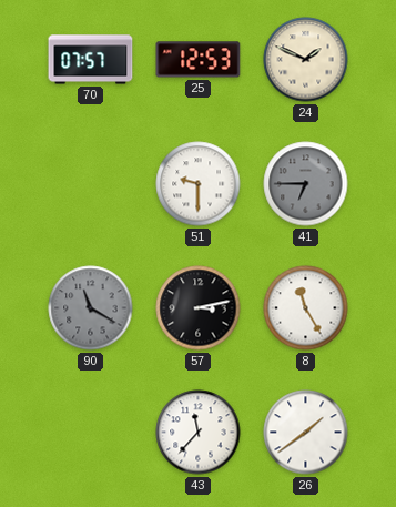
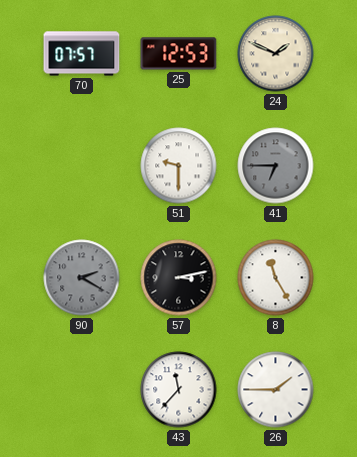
90: 11:20 -> 2:20
26: 1:39 -> 1:45
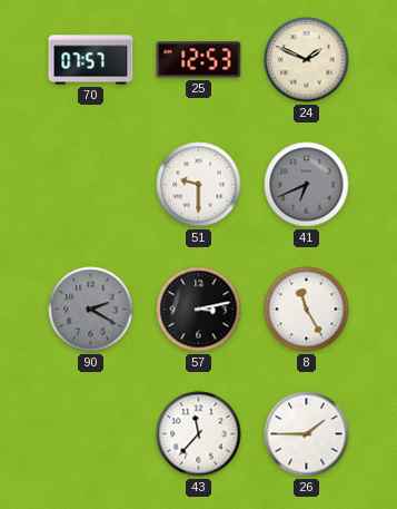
41: 6:45 -> 6:41
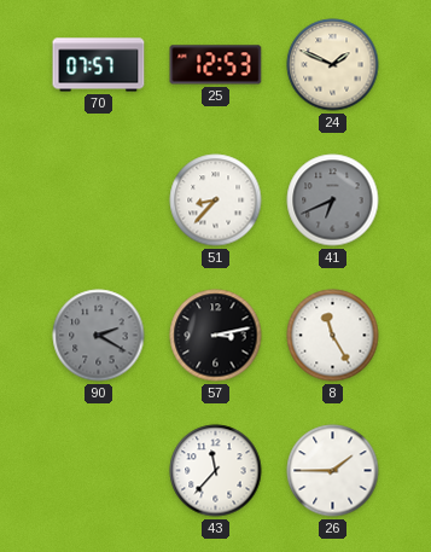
51: 9:30 -> 8:37
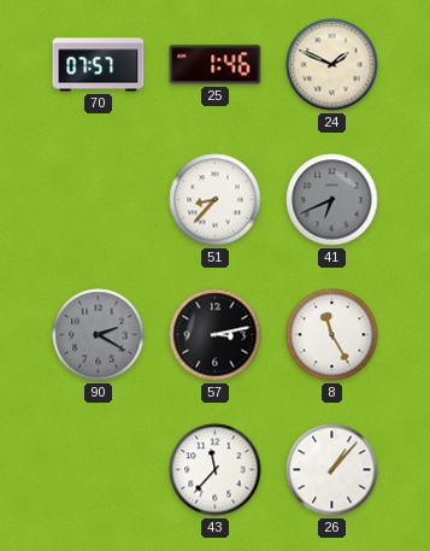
25: 12:53 -> 1:46
26: 1:45 -> 1:07
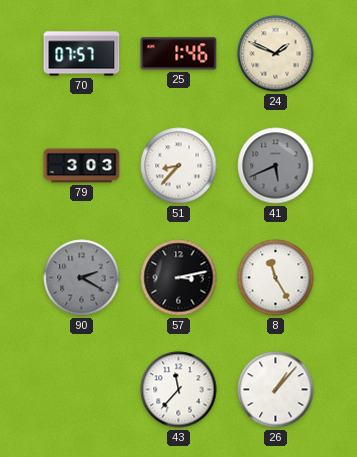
79: none -> 3:03
41: 6:41 -> 5:41
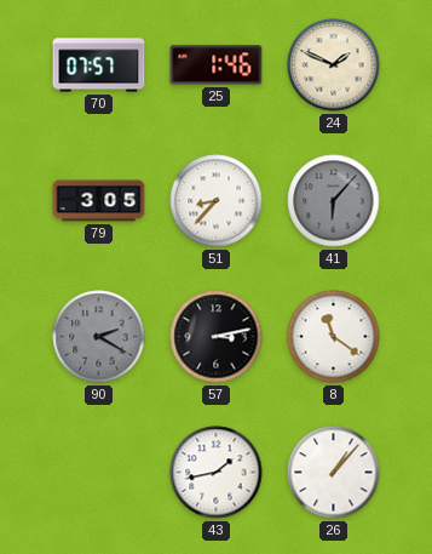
79: 3:03 -> 3:05
41: 5:41 -> 6:07
8: 11:25 -> 11:21
43: 11:37 -> 1:43
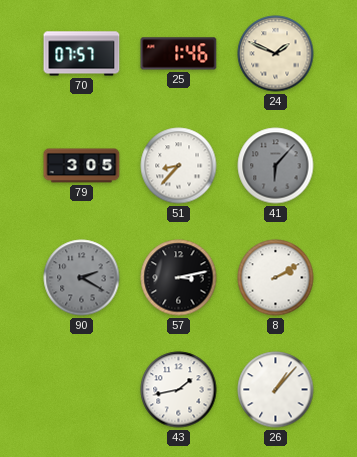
8: 11:21 -> 2:10
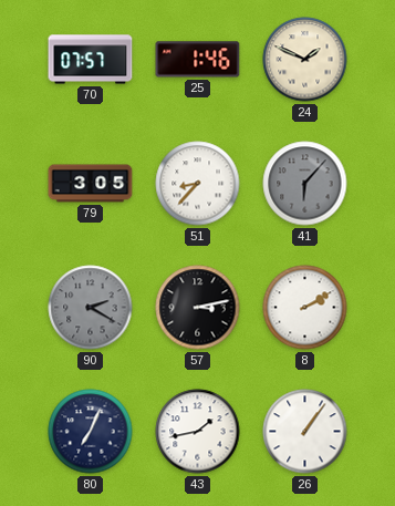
80: none -> 7:04
26: 1:07 -> 1:06
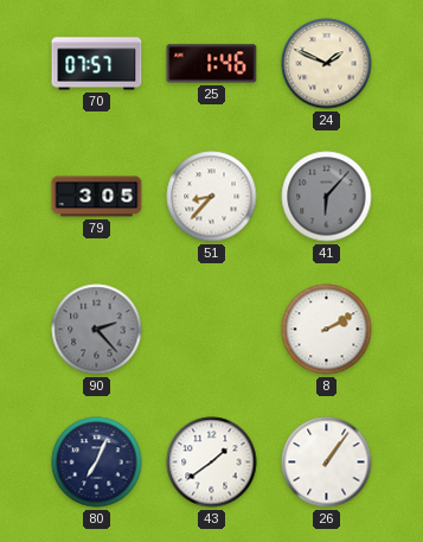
90: 2:20 -> 2:23
57: 3:13 -> none
43: 1:43 -> 1:39
